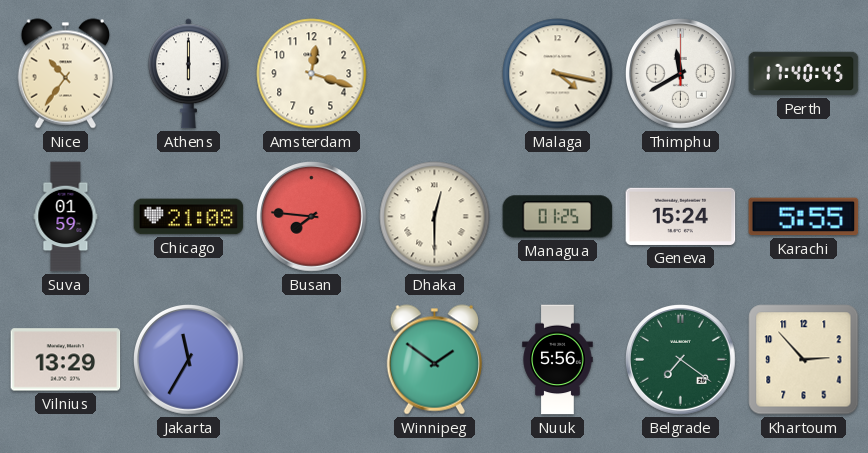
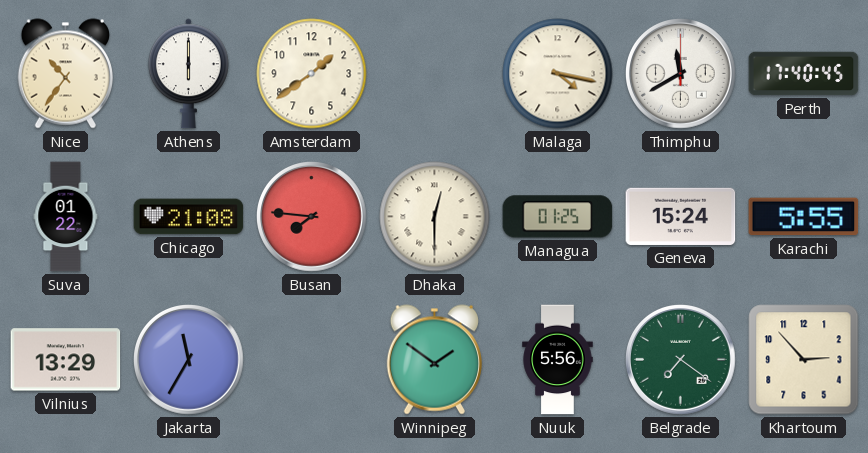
Amsterdam: 12:18 -> 1:39
Suva: 01:59 -> 01:22
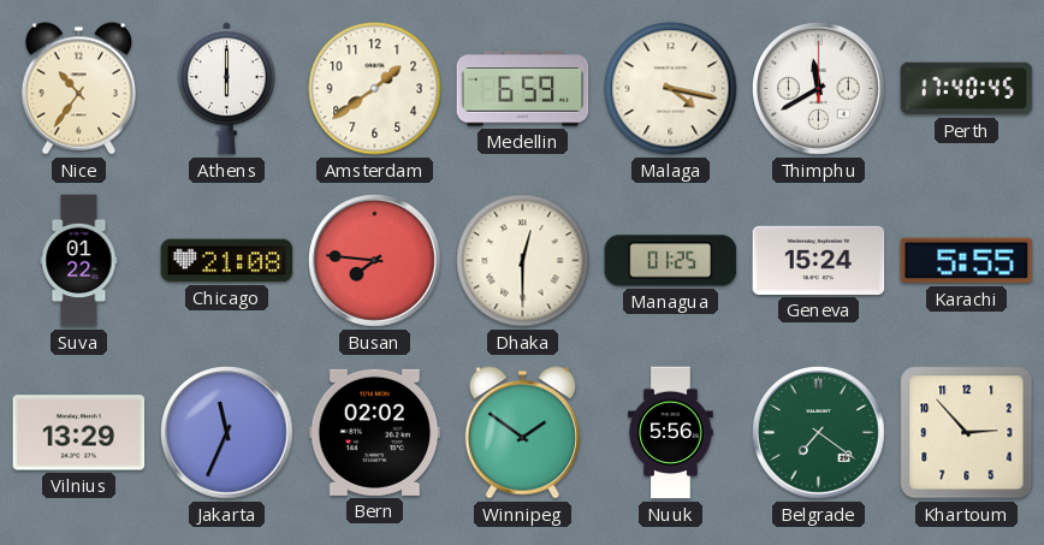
Medellin: none -> 6:59
Jakarta: 11:35 -> 11:34
Bern: none -> 02:02
